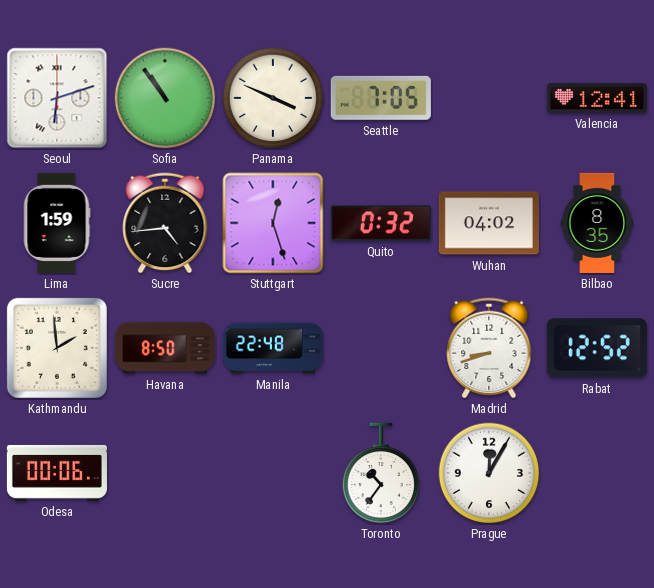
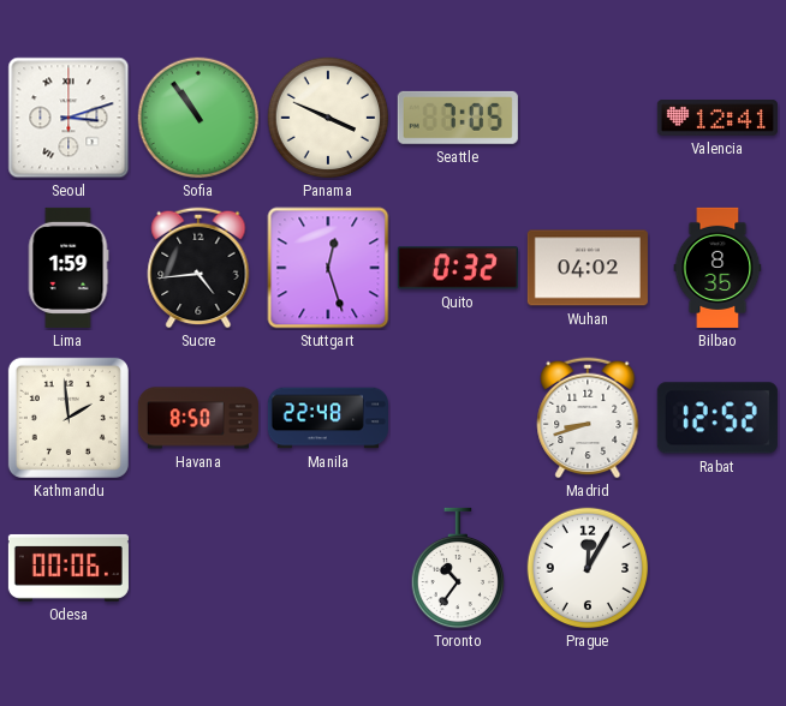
Seoul: 6:12 -> 3:12
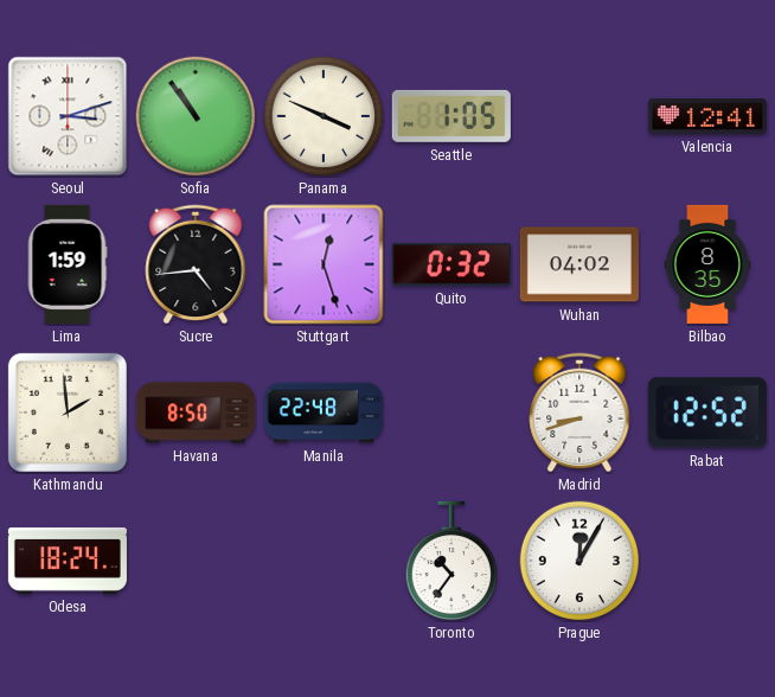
Seattle: 7:05 -> 1:05
Odesa: 00:06 -> 18:24
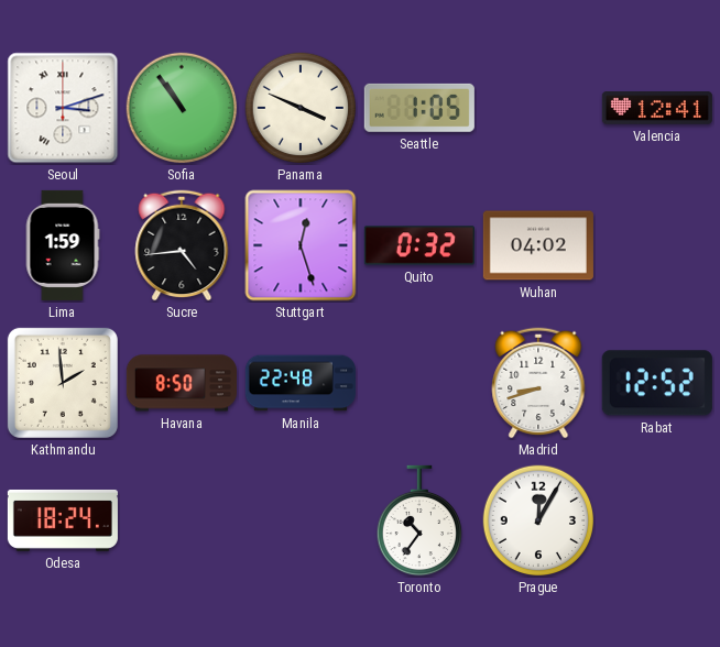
Bilbao: 8:35 -> none
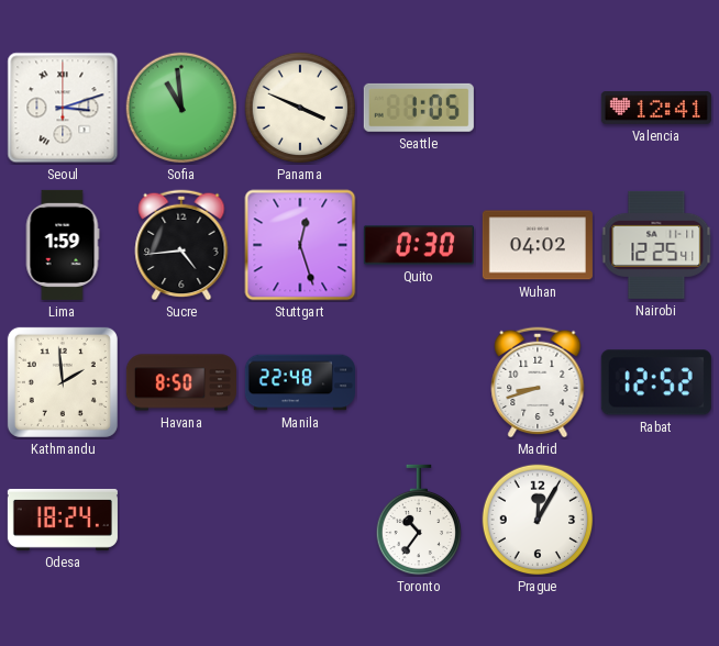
Sofia: 10:54 -> 10:59
Quito: 0:32 -> 0:30
Nairobi: none -> 12:25
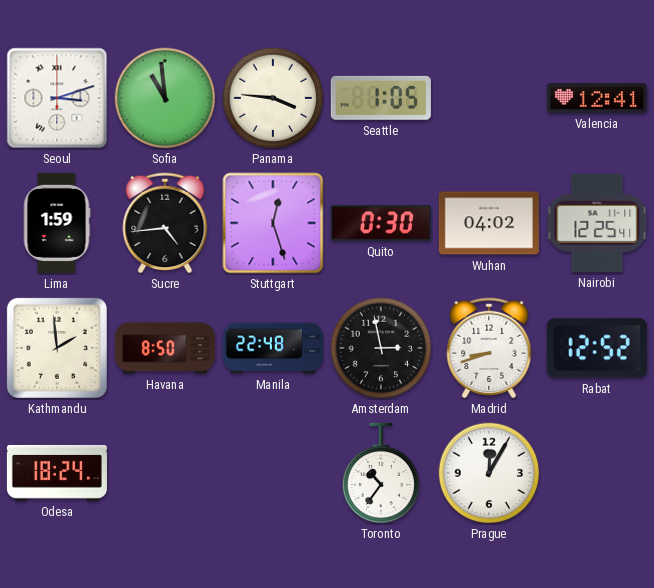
Panama: 3:49 -> 3:46
Amsterdam: none -> 2:58
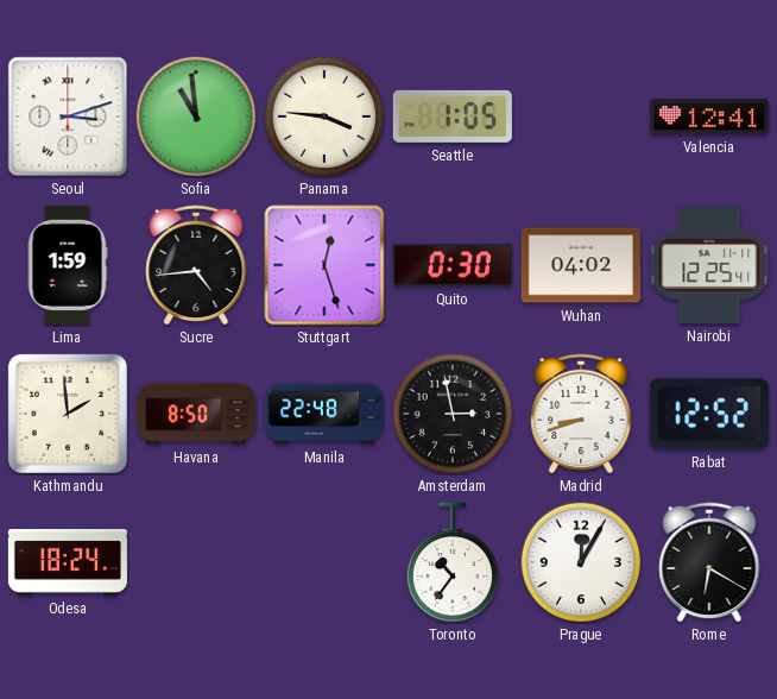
Rome: none -> 6:20
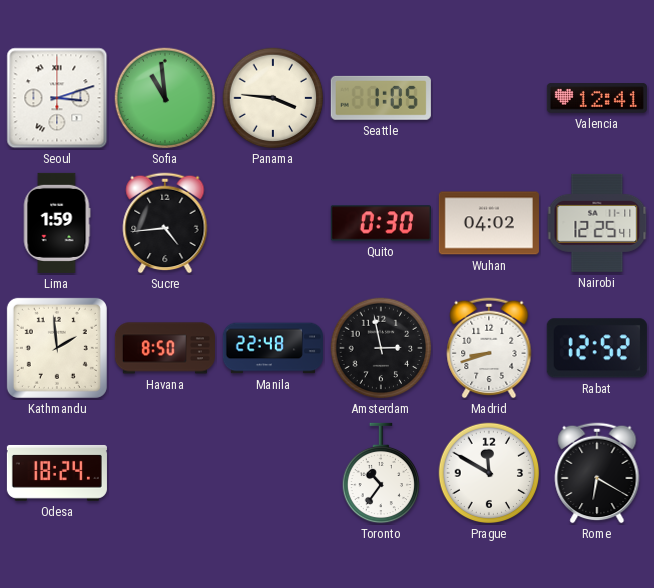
Stuttgart: 12:27 -> none
Prague: 12:05 -> 11:50
